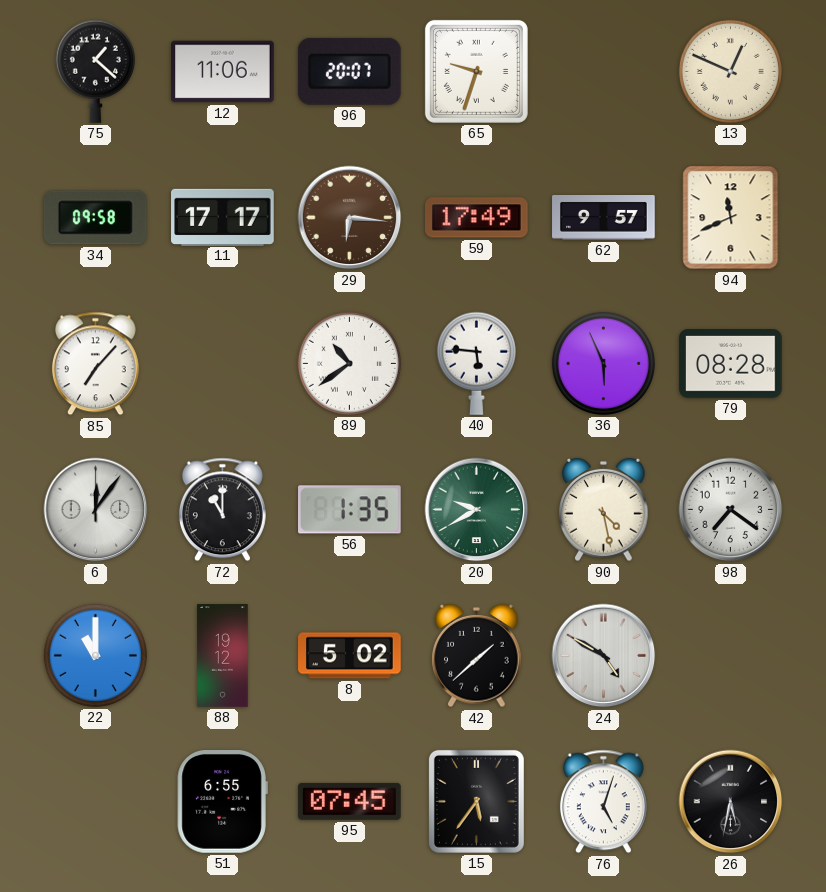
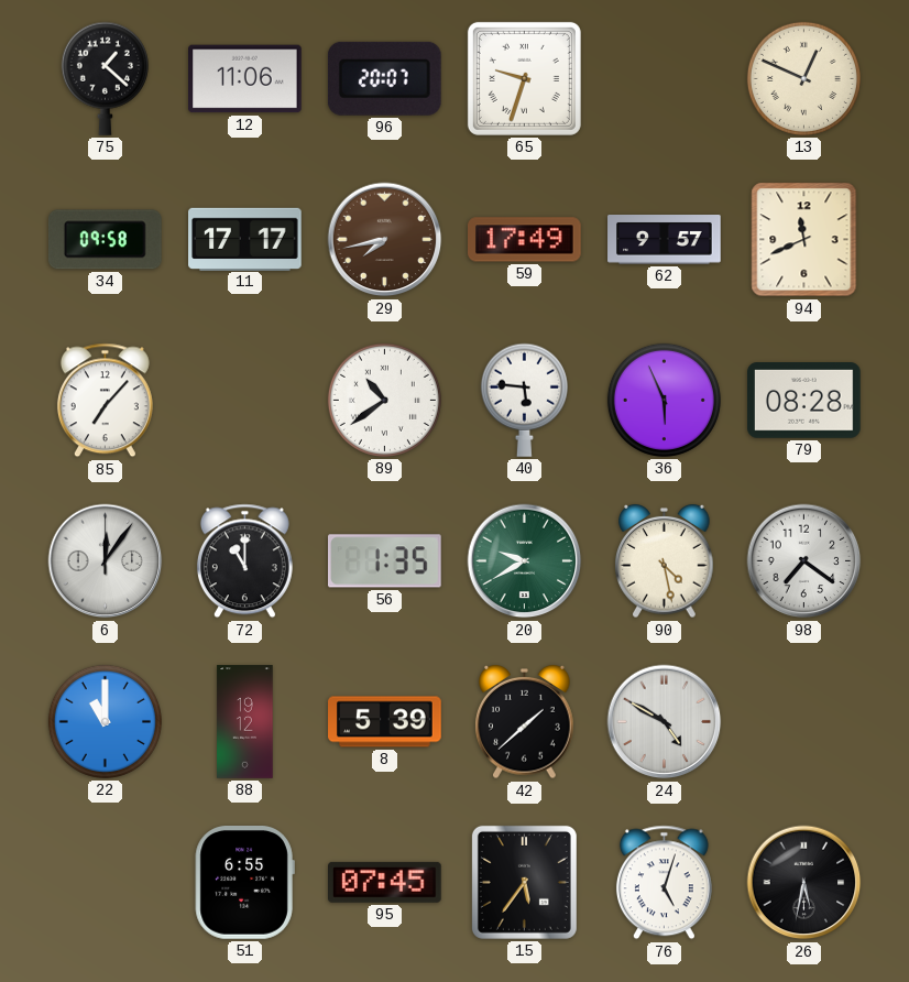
29: 6:16 -> 7:43
8: 5:02 -> 5:39
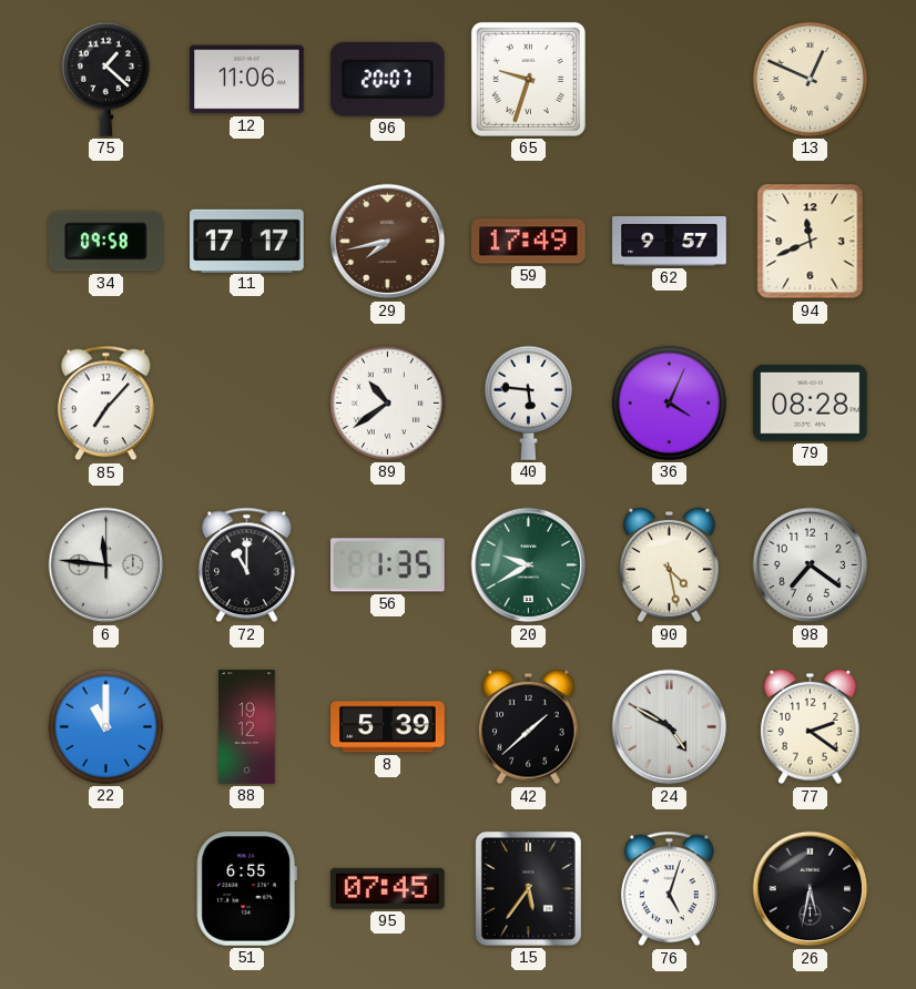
36: 5:56 -> 4:04
6: 12:06 -> 11:46
77: none -> 2:21
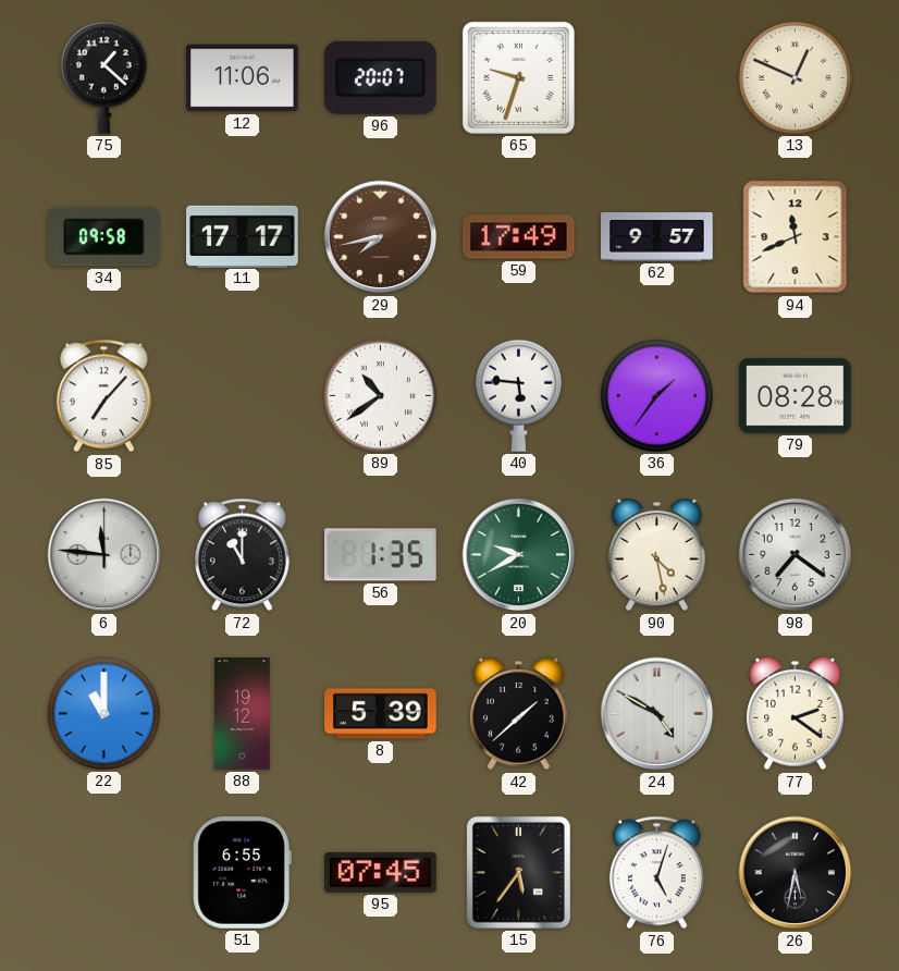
36: 4:04 -> 1:36
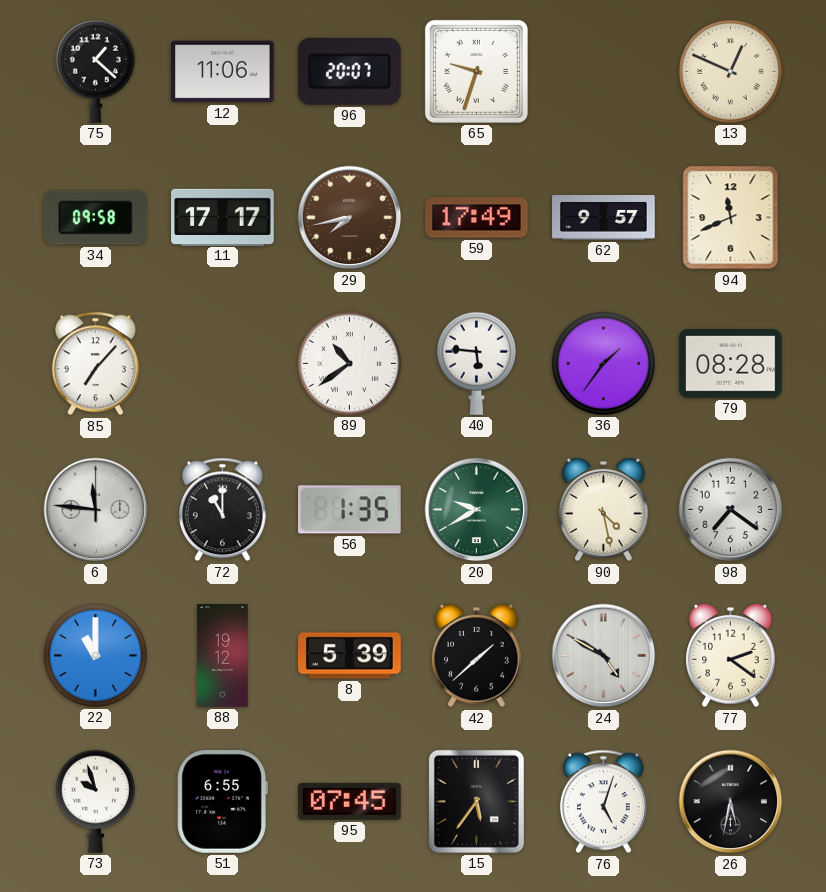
73: none -> 9:57
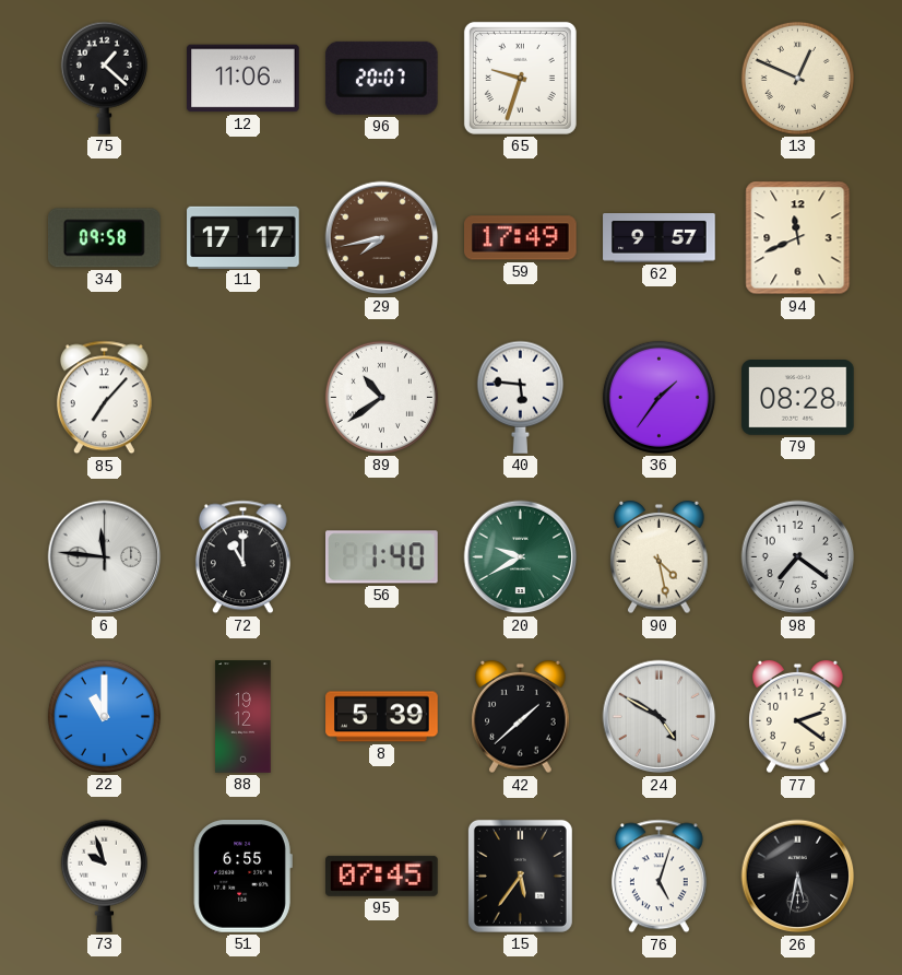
56: 1:35 -> 1:40
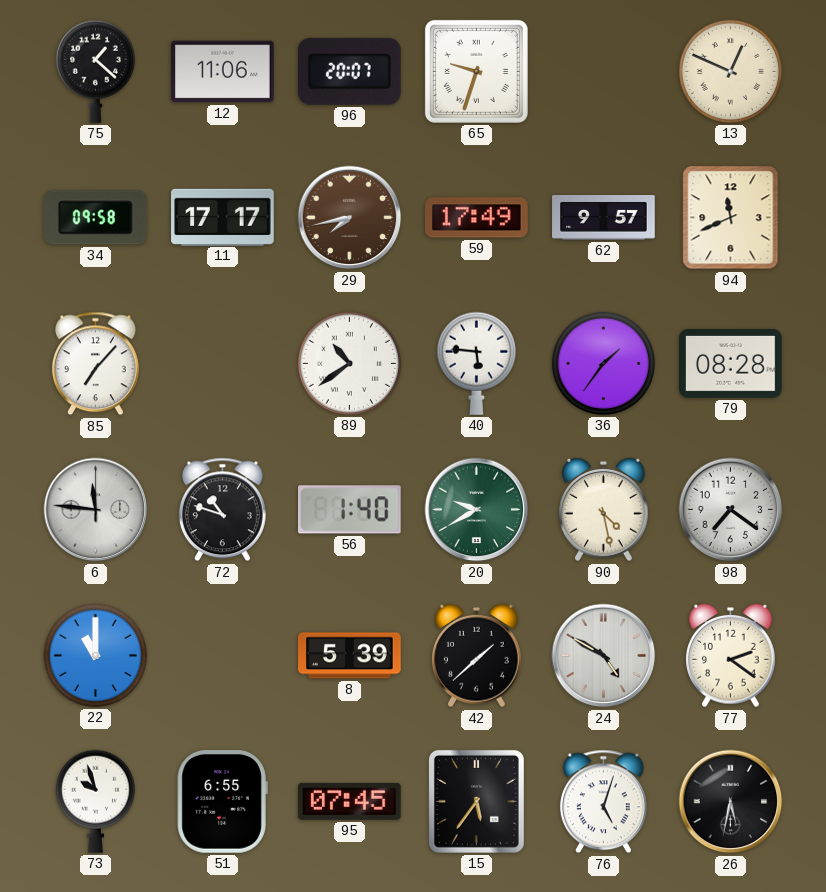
72: 11:00 -> 10:48
88: 19:12 -> none
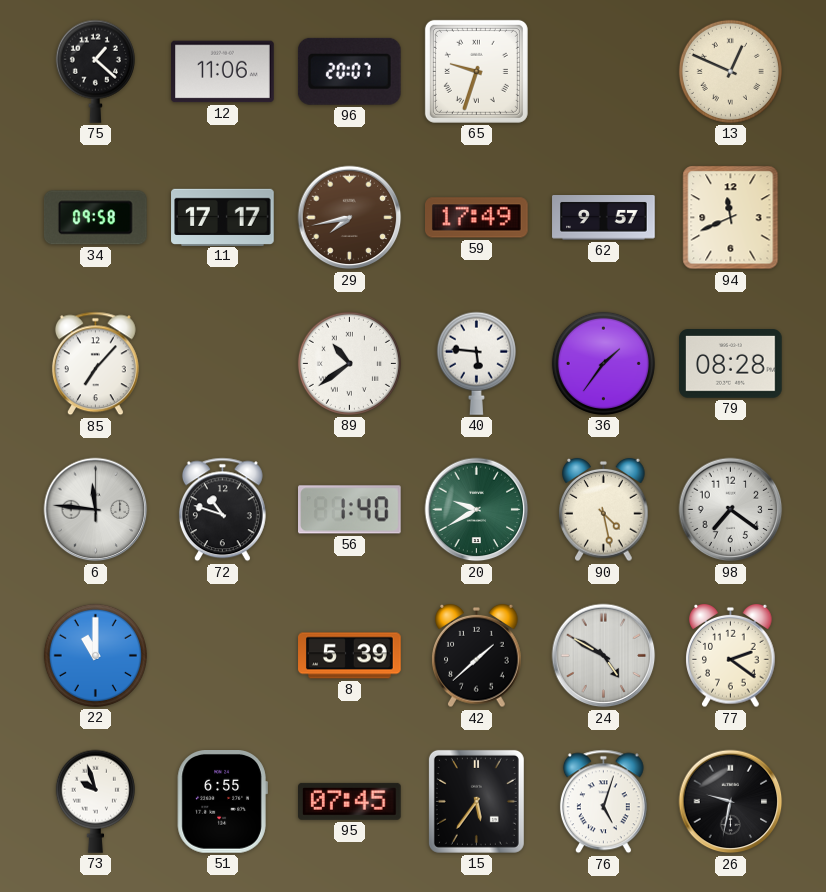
26: 5:32 -> 9:32
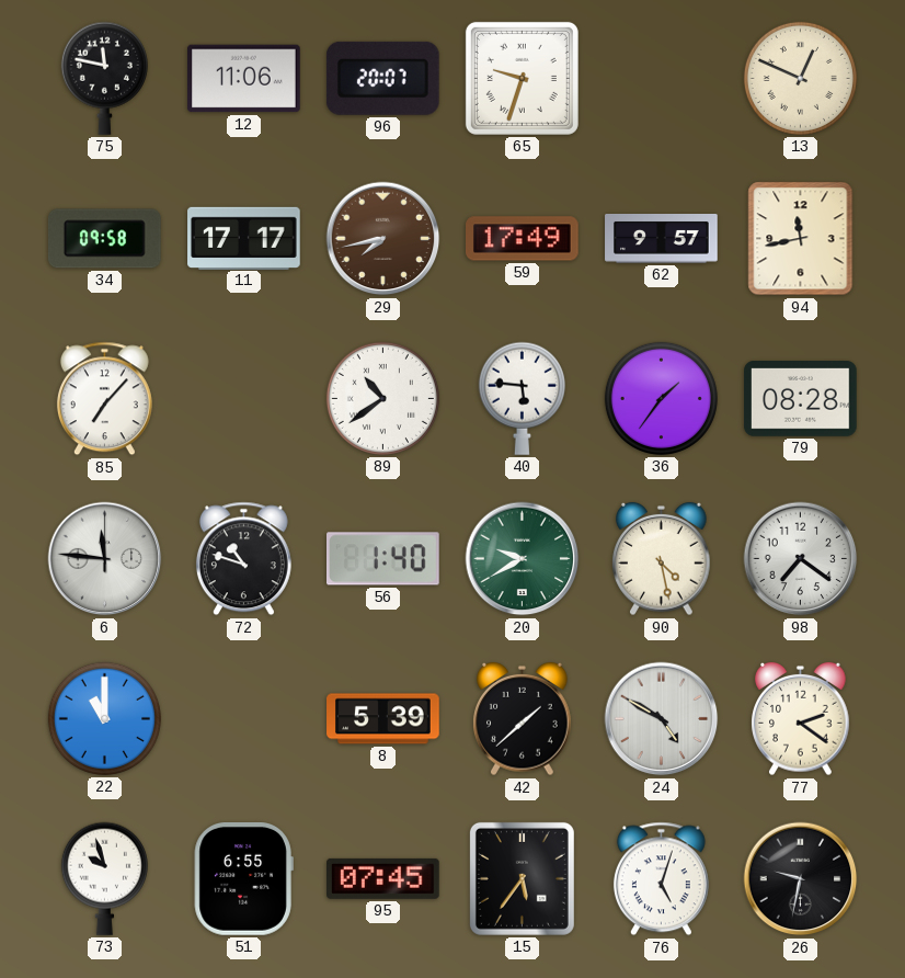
75: 1:22 -> 11:47
94: 11:41 -> 11:43
